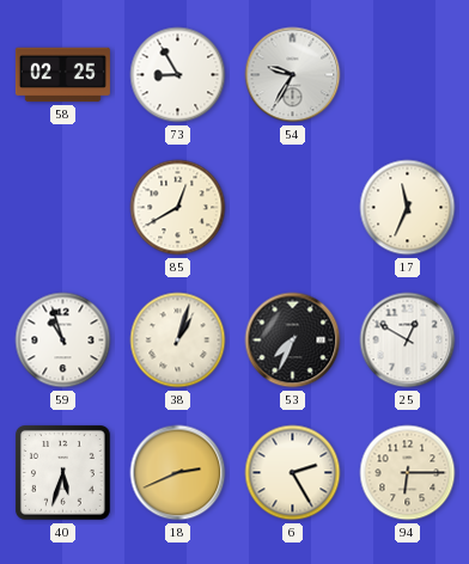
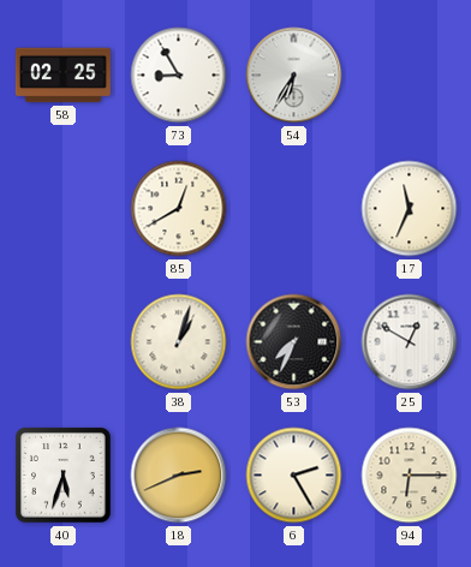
54: 9:35 -> 6:35
59: 10:57 -> none
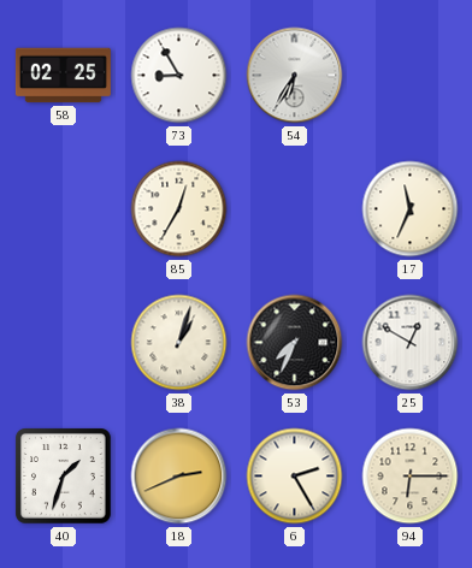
85: 12:40 -> 12:35
40: 5:33 -> 1:33
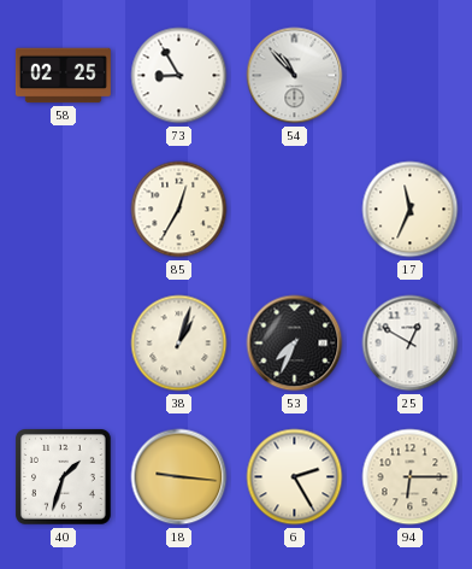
54: 6:35 -> 10:53
18: 2:41 -> 9:16
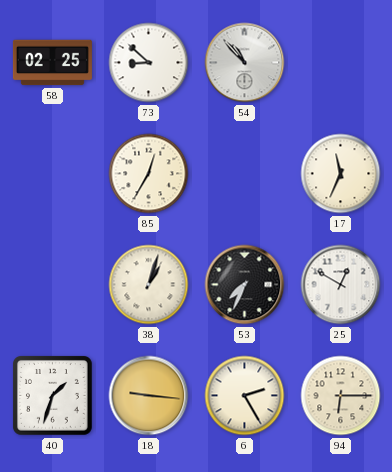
73: 8:55 -> 8:52
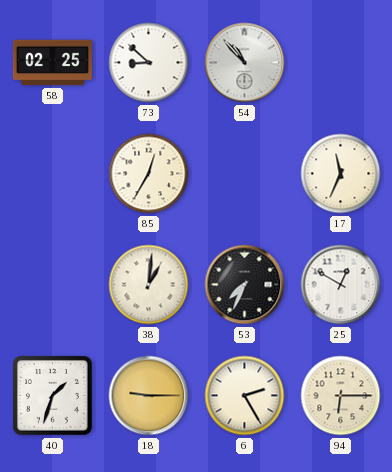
38: 1:03 -> 1:01
18: 9:16 -> 9:15
